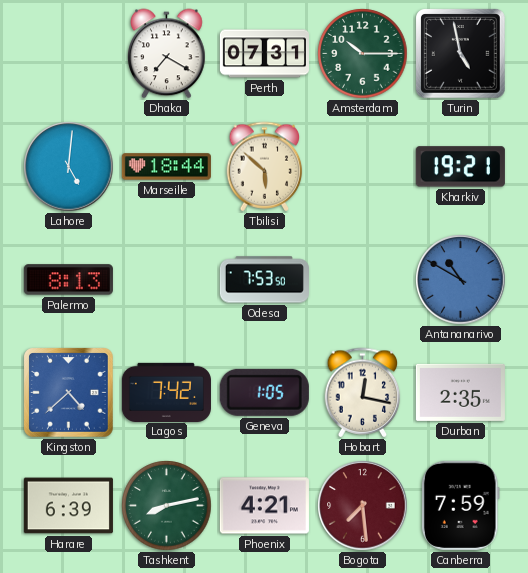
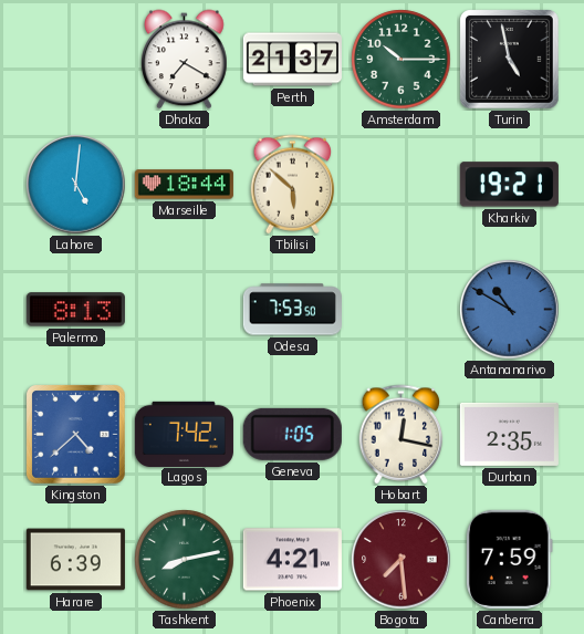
Perth: 07:31 -> 21:37
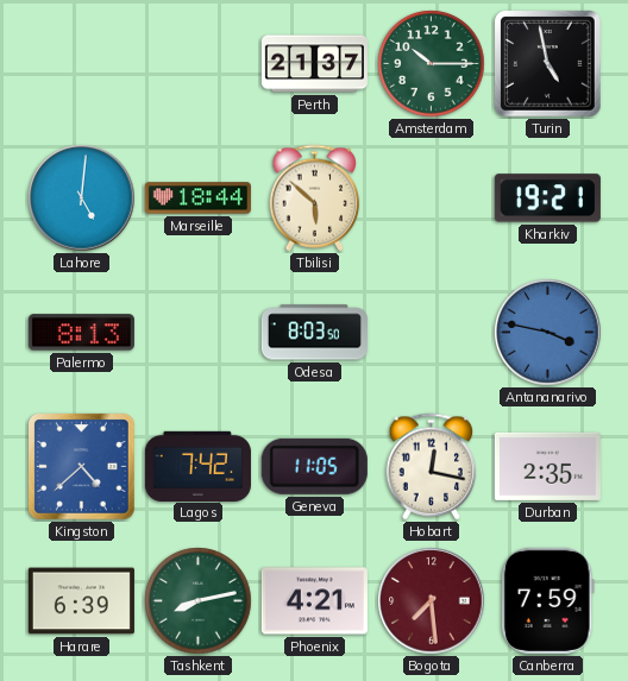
Dhaka: 7:20 -> none
Odesa: 7:53 -> 8:03
Antananarivo: 10:50 -> 3:47
Geneva: 1:05 -> 11:05
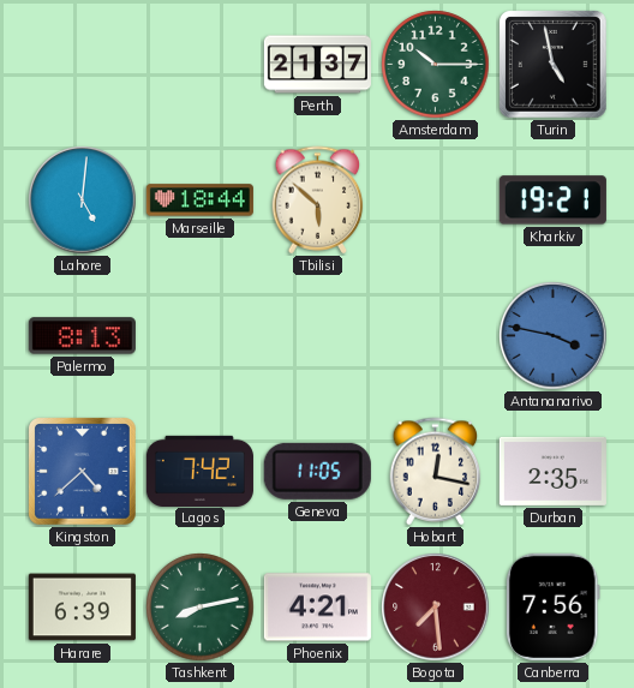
Odesa: 8:03 -> none
Canberra: 7:59 -> 7:56
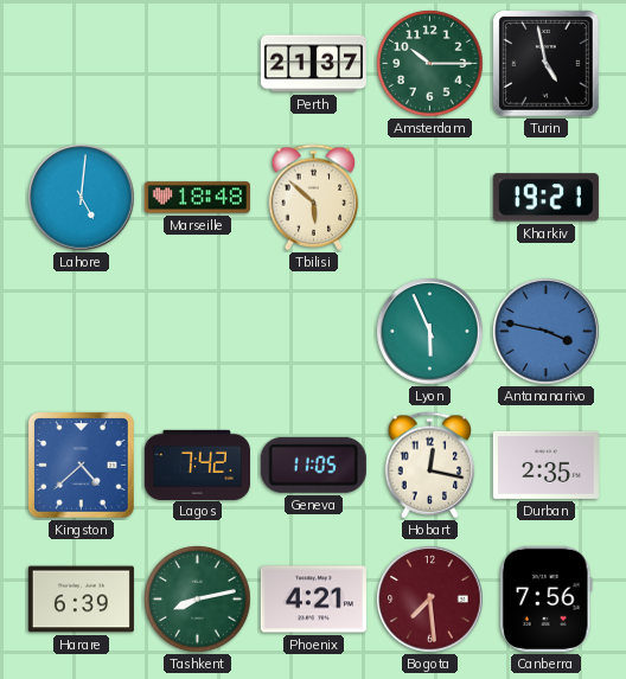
Marseille: 18:44 -> 18:48
Palermo: 8:13 -> none
Lyon: none -> 5:56
